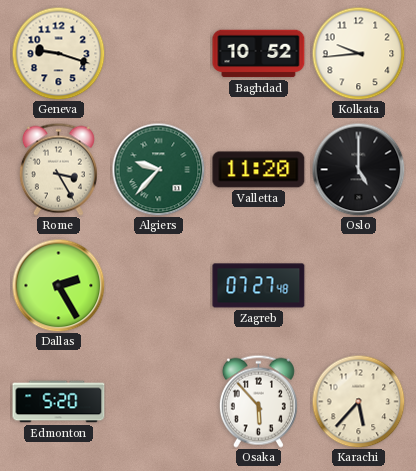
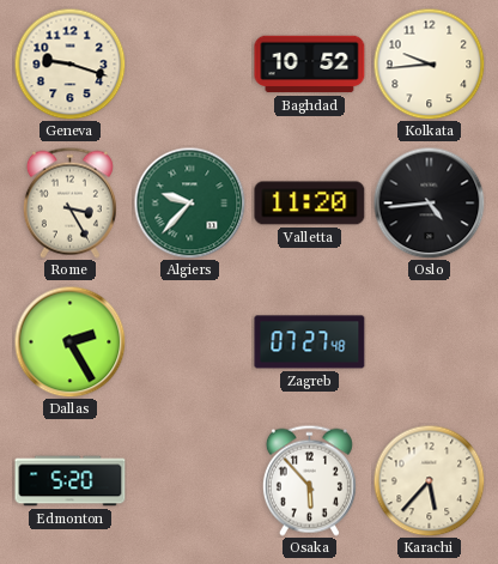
Oslo: 5:00 -> 4:44
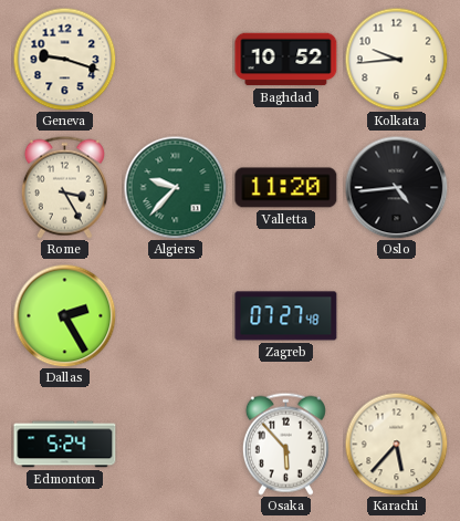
Edmonton: 5:20 -> 5:24
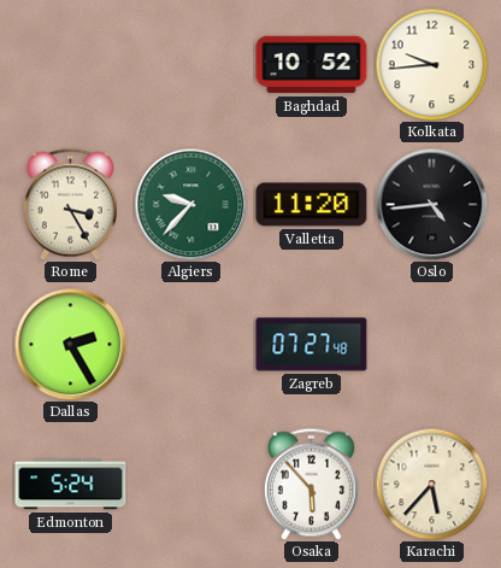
Geneva: 9:18 -> none
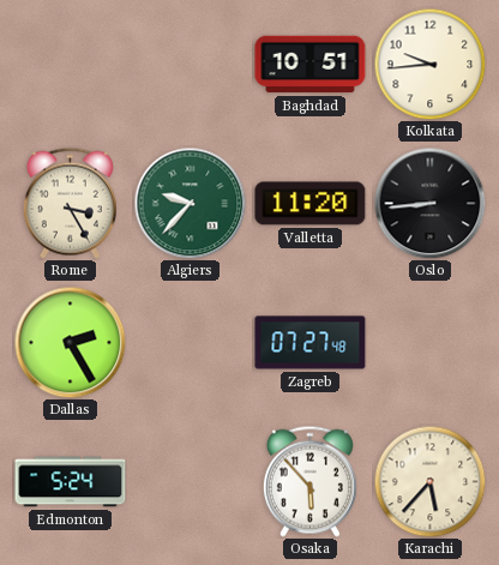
Baghdad: 10:52 -> 10:51
Oslo: 4:44 -> 8:44
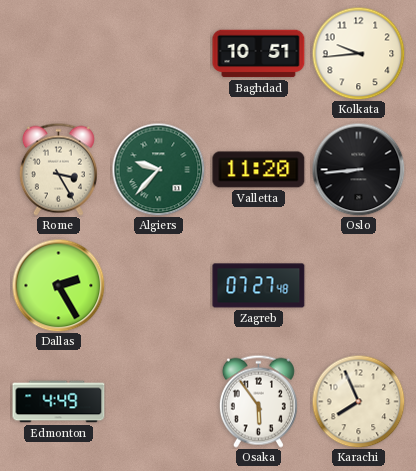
Edmonton: 5:24 -> 4:49
Osaka: 5:53 -> 5:54
Karachi: 5:37 -> 7:56
